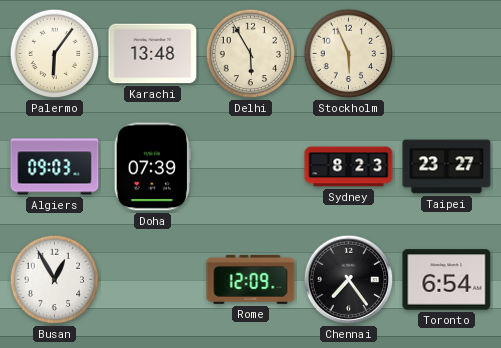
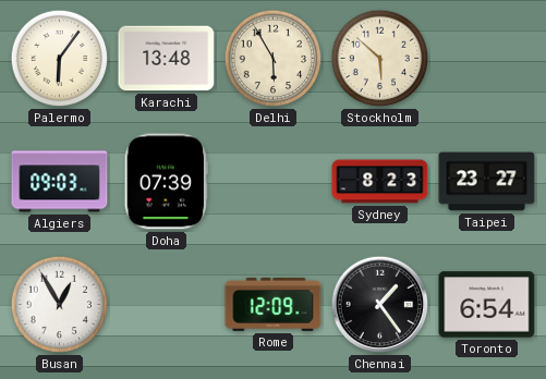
Stockholm: 5:56 -> 5:52
Chennai: 7:24 -> 1:24
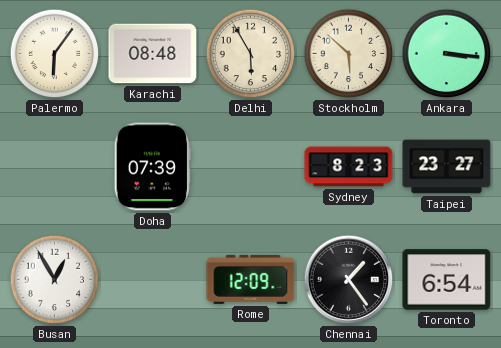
Karachi: 13:48 -> 08:48
Ankara: none -> 3:16
Algiers: 09:03 -> none
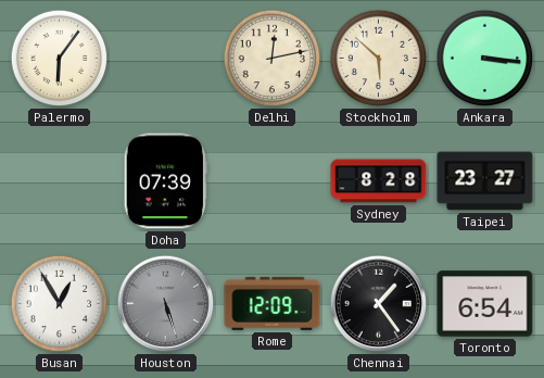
Karachi: 08:48 -> none
Delhi: 5:55 -> 12:13
Sydney: 8:23 -> 8:28
Houston: none -> 5:27
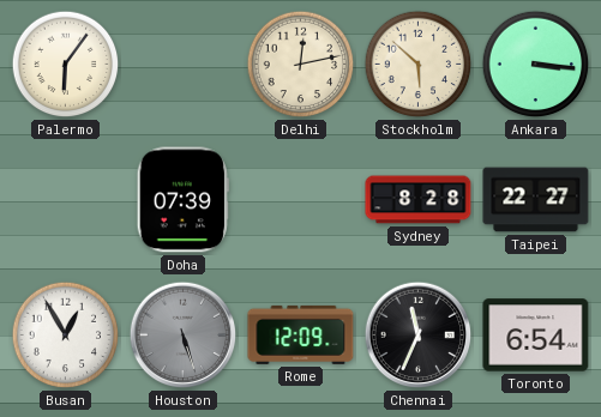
Taipei: 23:27 -> 22:27
Chennai: 1:24 -> 11:34
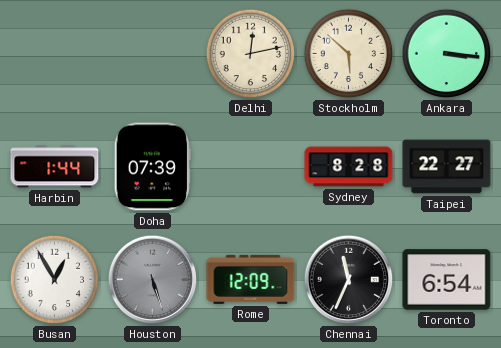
Palermo: 6:06 -> none
Harbin: none -> 1:44
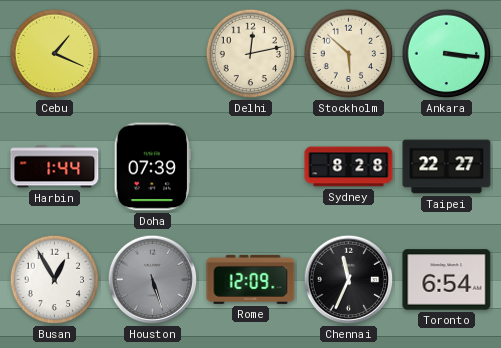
Cebu: none -> 1:19
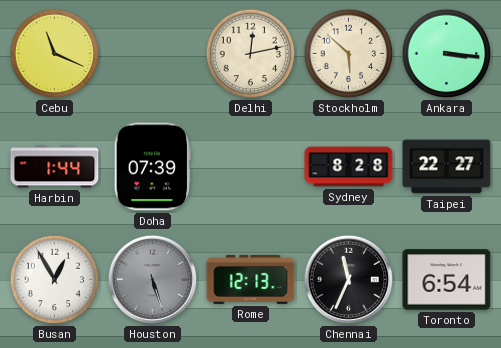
Cebu: 1:19 -> 11:19
Rome: 12:09 -> 12:13
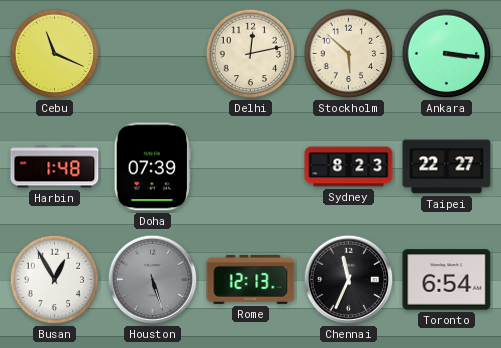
Harbin: 1:44 -> 1:48
Sydney: 8:28 -> 8:23
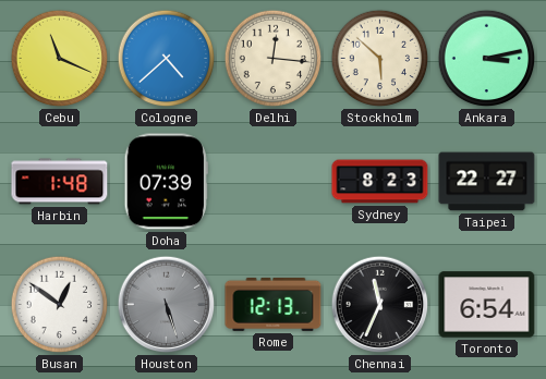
Cologne: none -> 4:38
Delhi: 12:13 -> 12:16
Ankara: 3:16 -> 3:13
Busan: 12:55 -> 12:51
